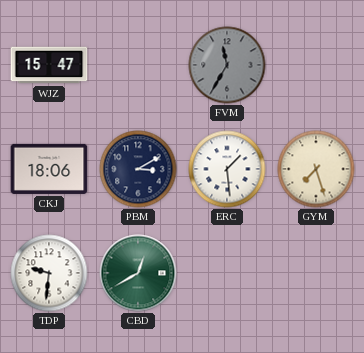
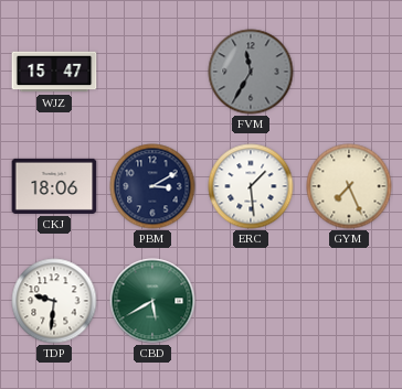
GYM: 7:27 -> 7:26
CBD: 12:40 -> 5:40
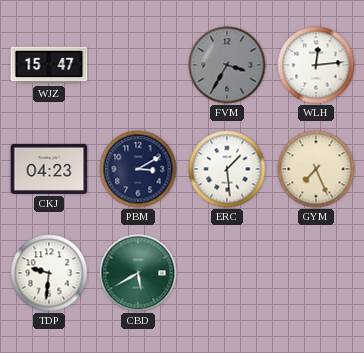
FVM: 11:35 -> 3:35
WLH: none -> 12:14
CKJ: 18:06 -> 04:23
